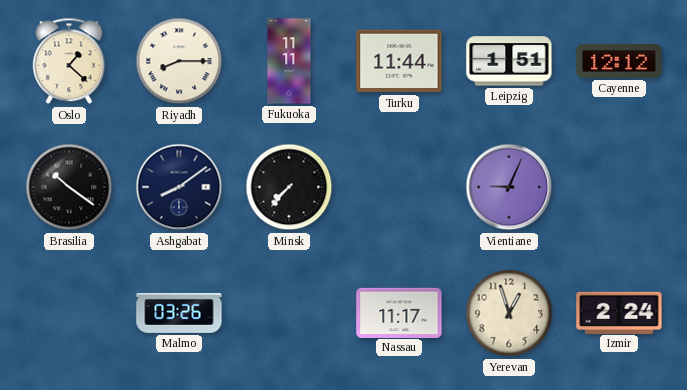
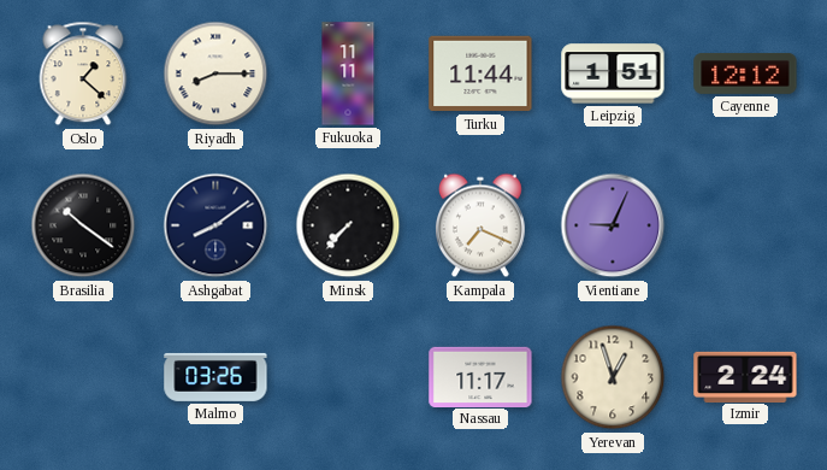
Kampala: none -> 7:19
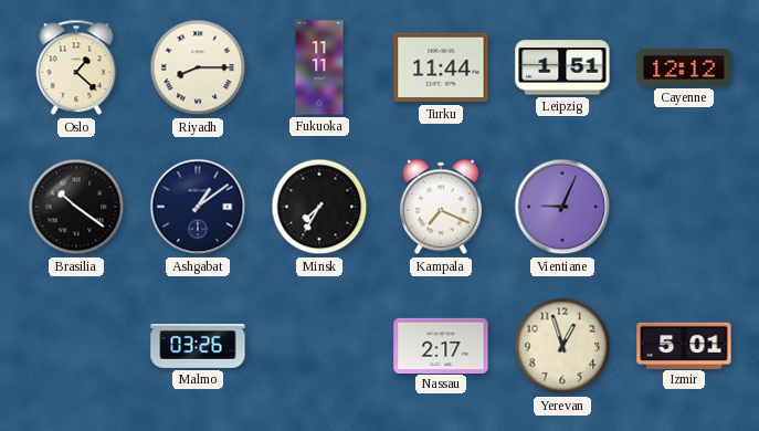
Ashgabat: 8:09 -> 1:09
Minsk: 7:37 -> 7:35
Nassau: 11:17 -> 2:17
Izmir: 2:24 -> 5:01
